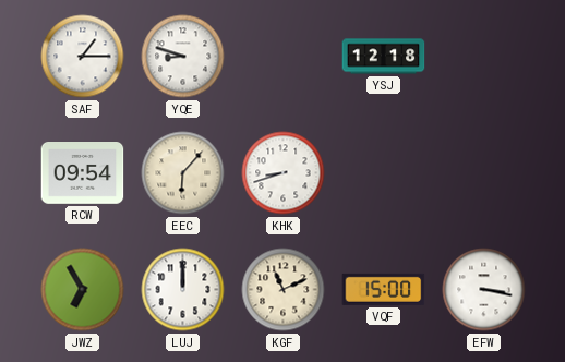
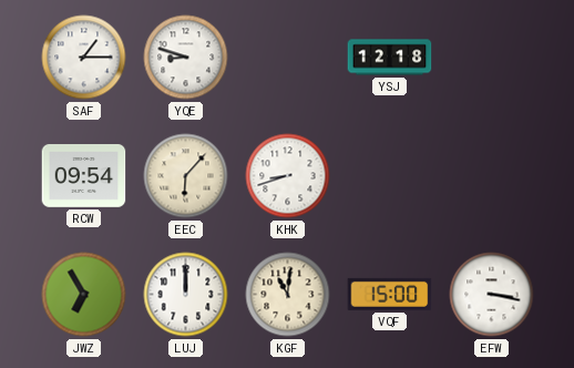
KGF: 11:11 -> 11:01
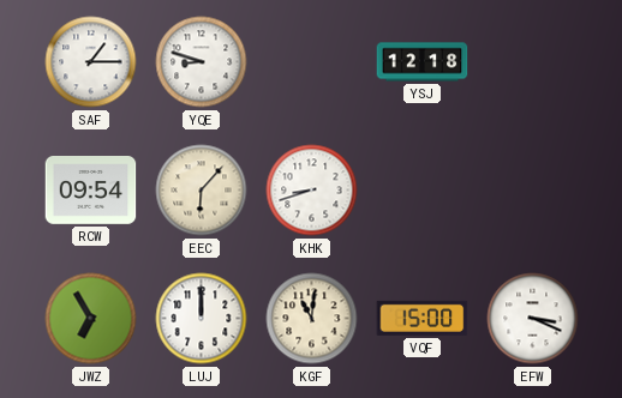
EFW: 3:17 -> 3:19
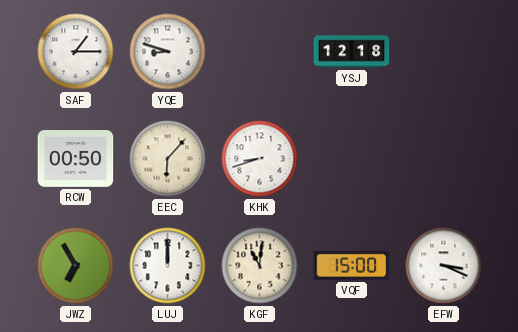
RCW: 09:54 -> 00:50
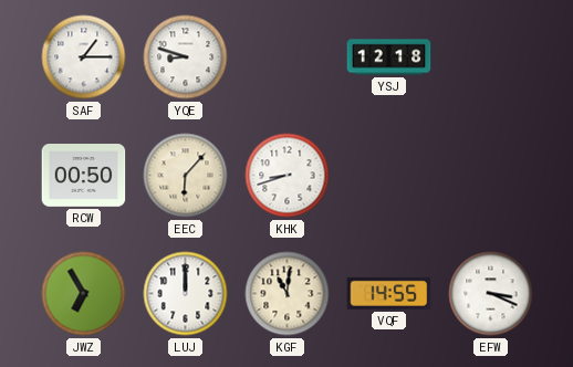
VQF: 15:00 -> 14:55
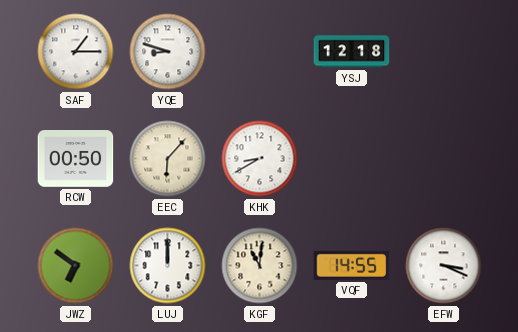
KHK: 8:42 -> 8:40
JWZ: 6:55 -> 6:51
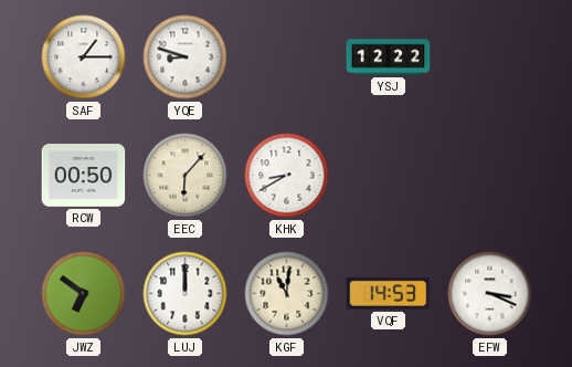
YSJ: 12:18 -> 12:22
VQF: 14:55 -> 14:53
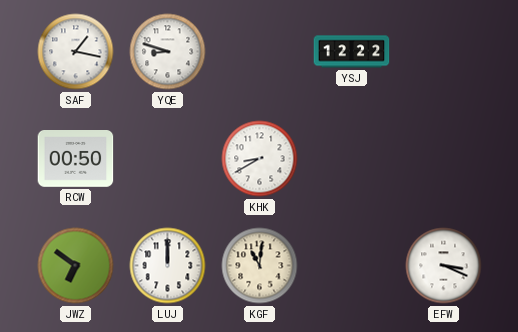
SAF: 1:15 -> 1:17
EEC: 6:07 -> none
VQF: 14:53 -> none
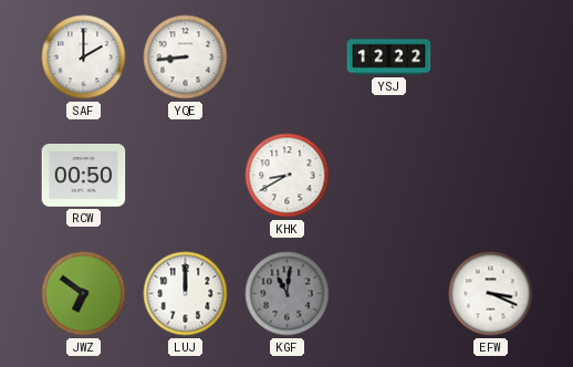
SAF: 1:17 -> 2:00
YQE: 8:48 -> 8:44
KGF dial: cream -> grey
